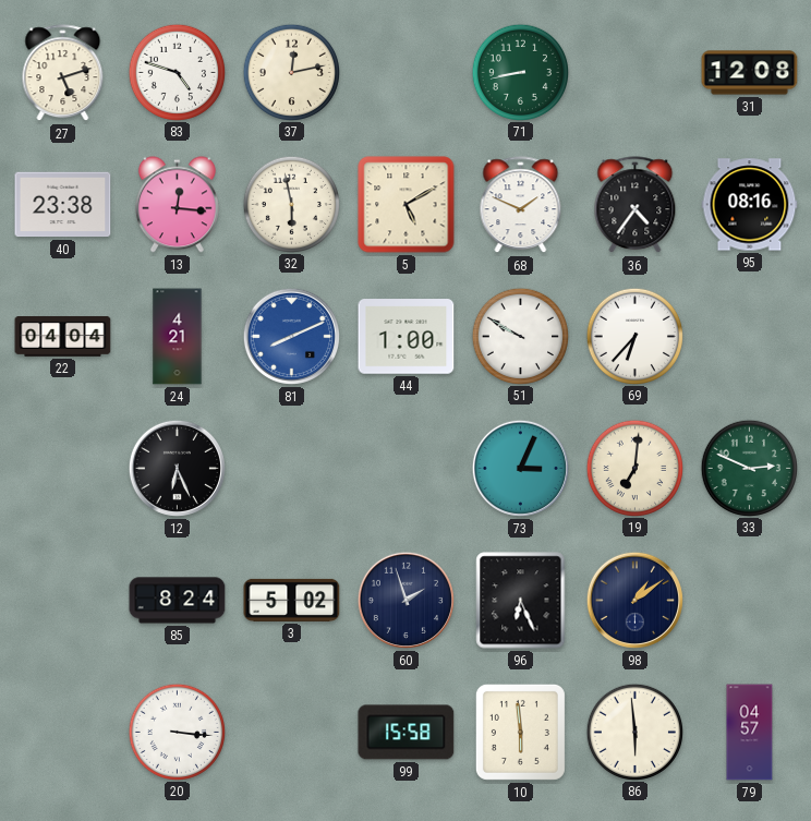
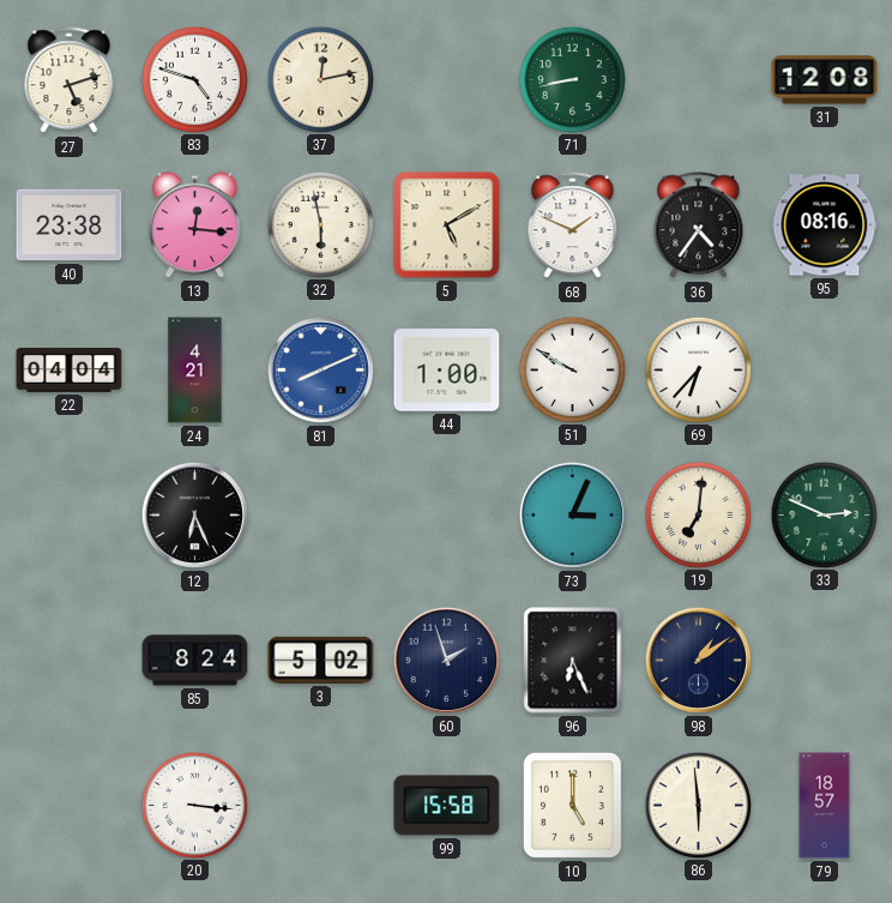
10: 5:59 -> 5:00
79: 04:57 -> 18:57
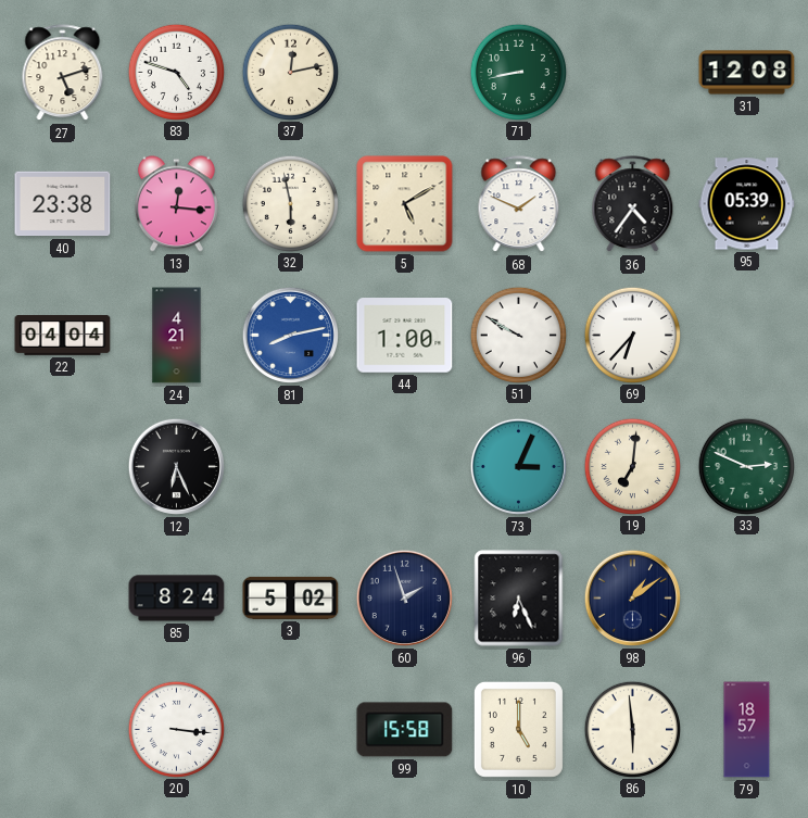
95: 08:16 -> 05:39
81: 8:11 -> 8:13
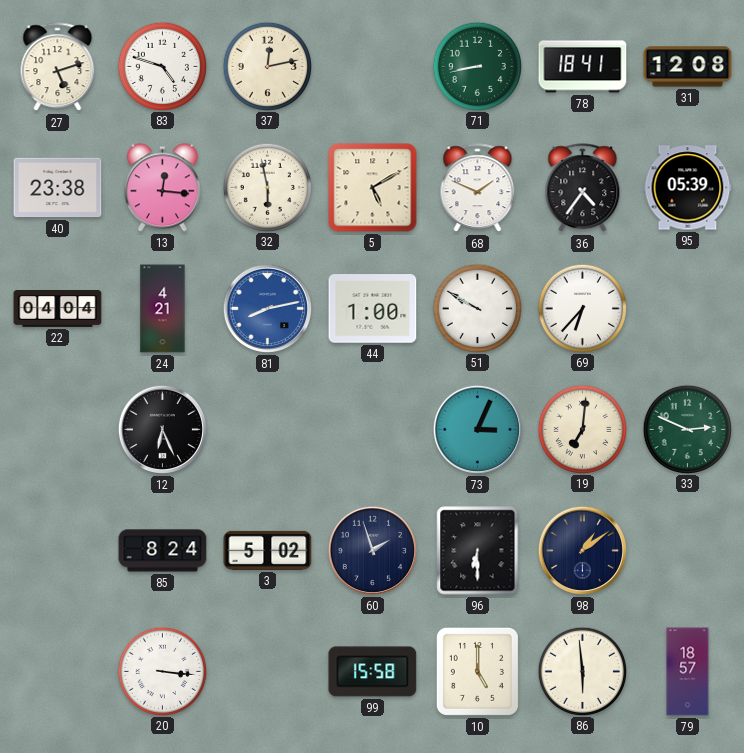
78: none -> 18:41
96: 6:26 -> 6:30
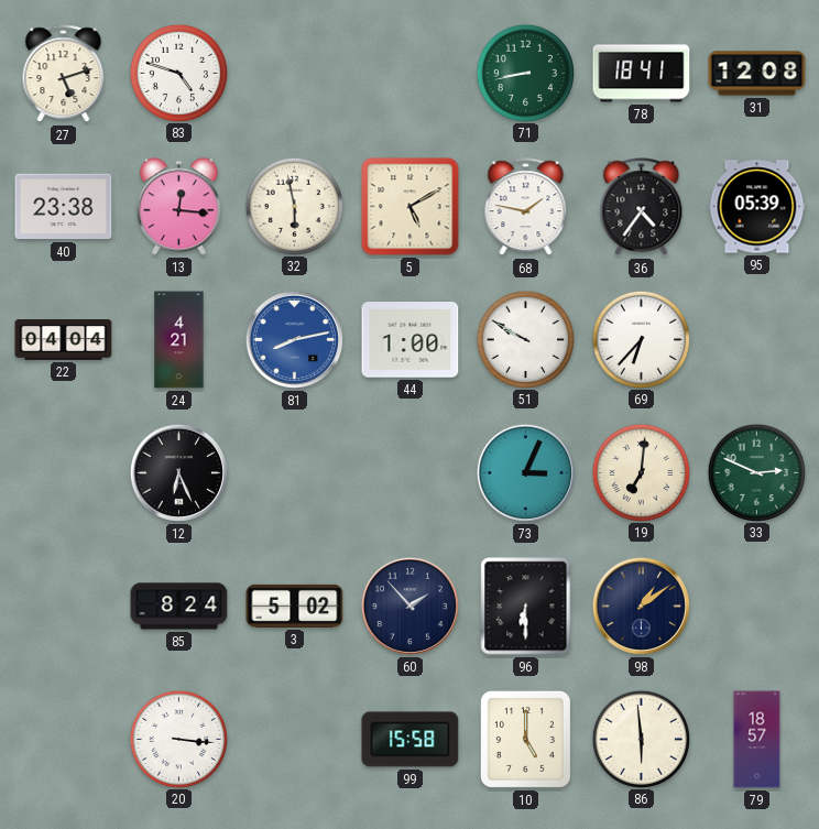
37: 12:13 -> none
68: 1:49 -> 1:47
60: 1:57 -> 1:53
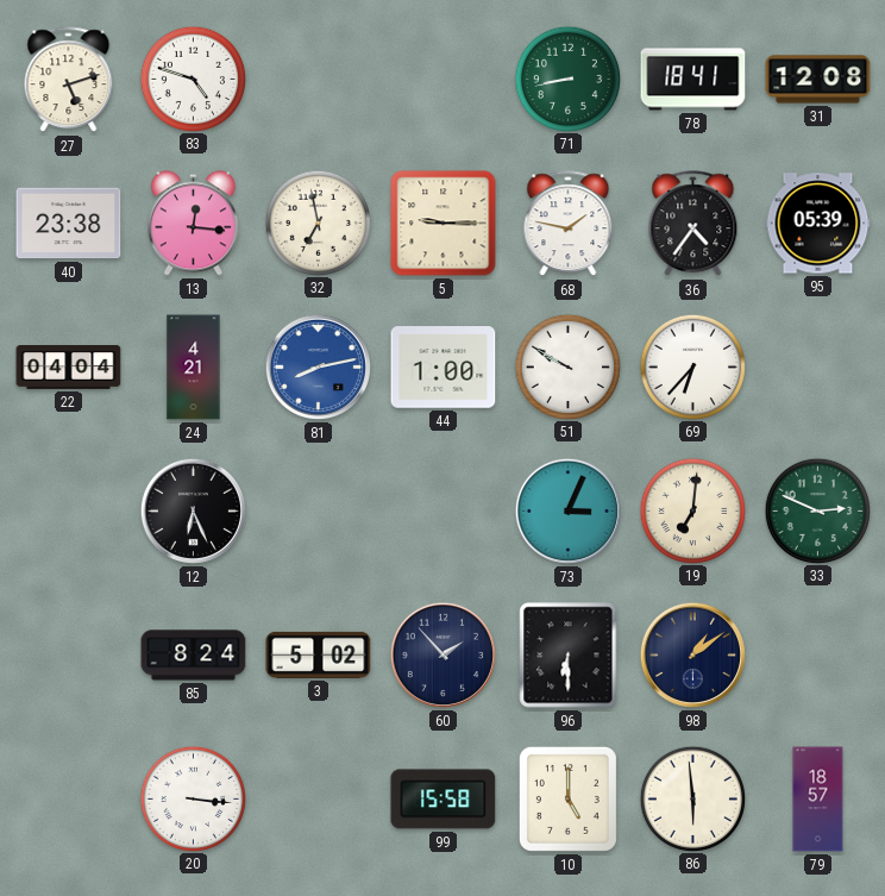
32: 5:58 -> 6:58
5: 5:10 -> 9:15
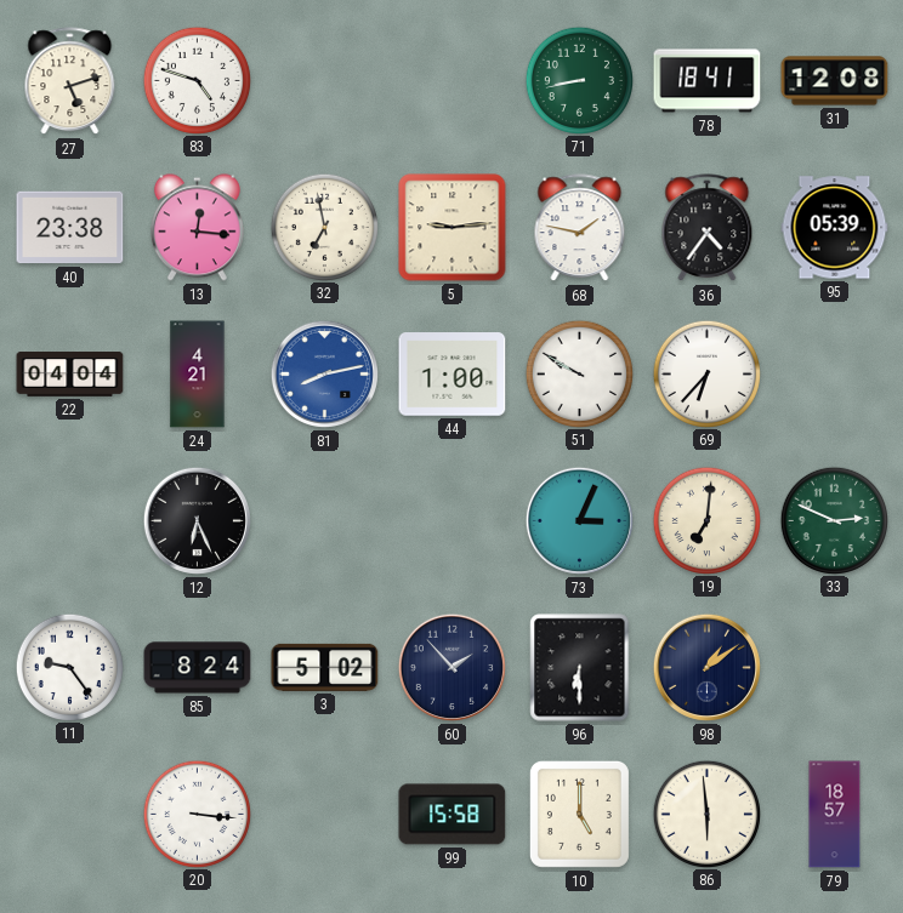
5: 9:15 -> 9:14
11: none -> 9:24
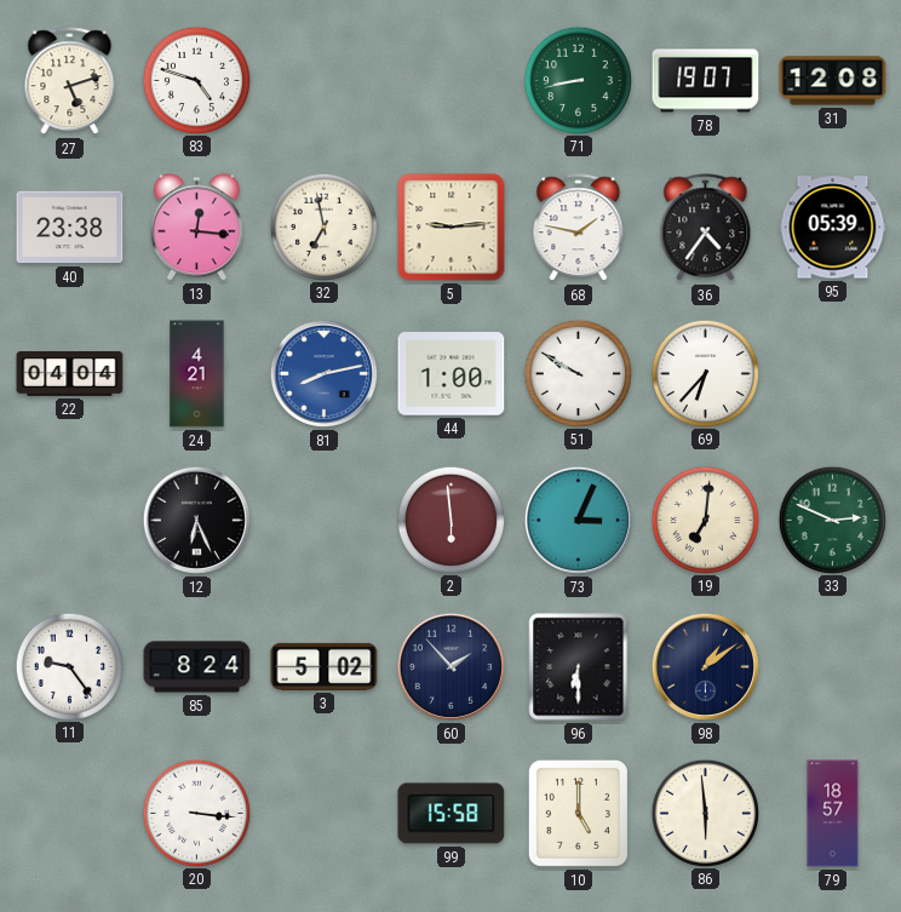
78: 18:41 -> 19:07
2: none -> 5:59
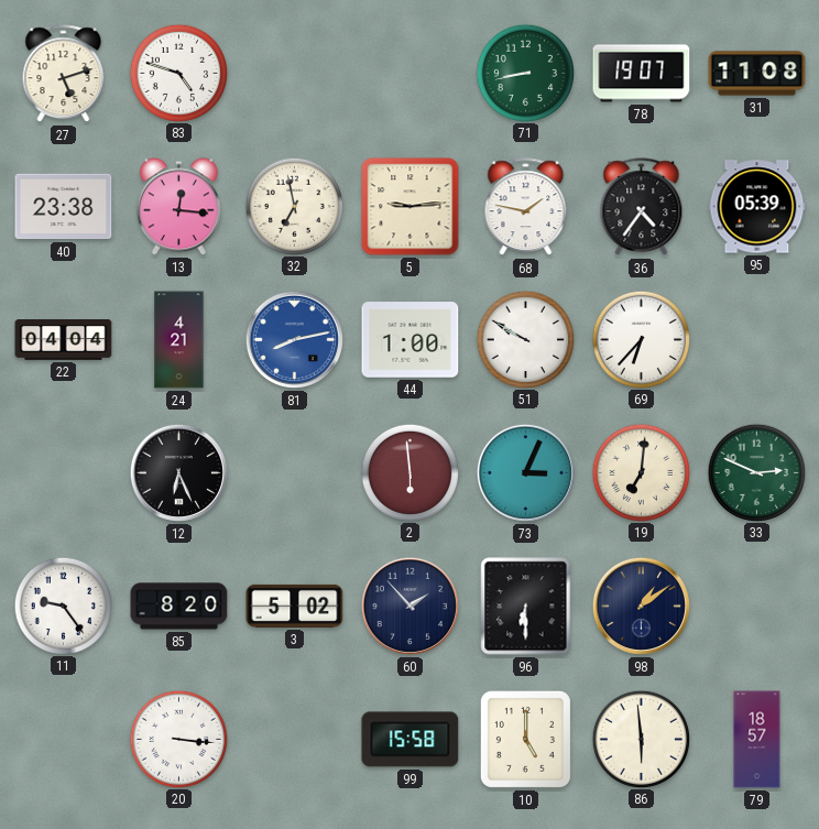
31: 12:08 -> 11:08
85: 8:24 -> 8:20
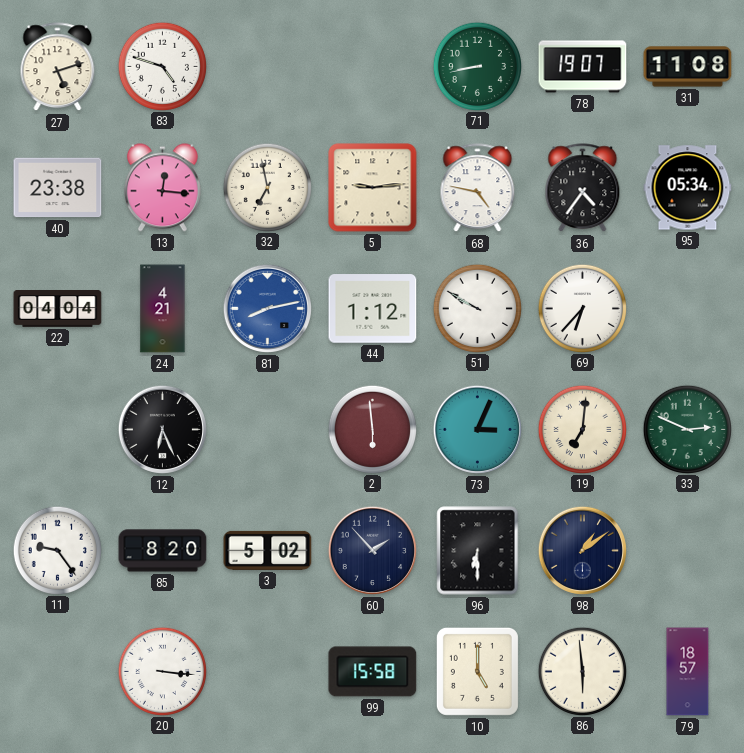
68: 1:47 -> 4:47
95: 05:39 -> 05:34
44: 1:00 -> 1:12
